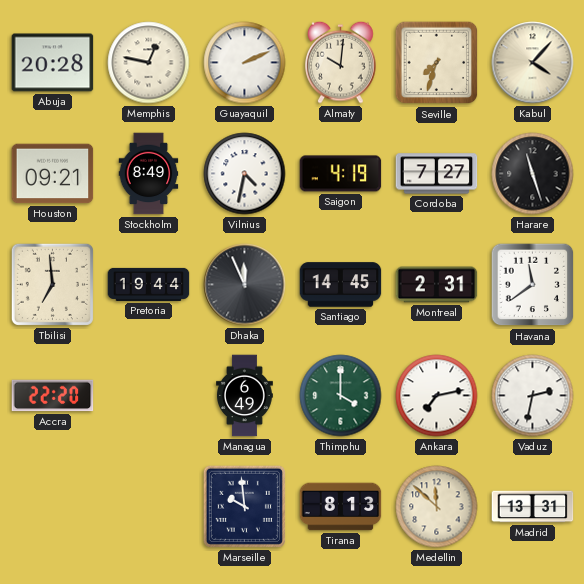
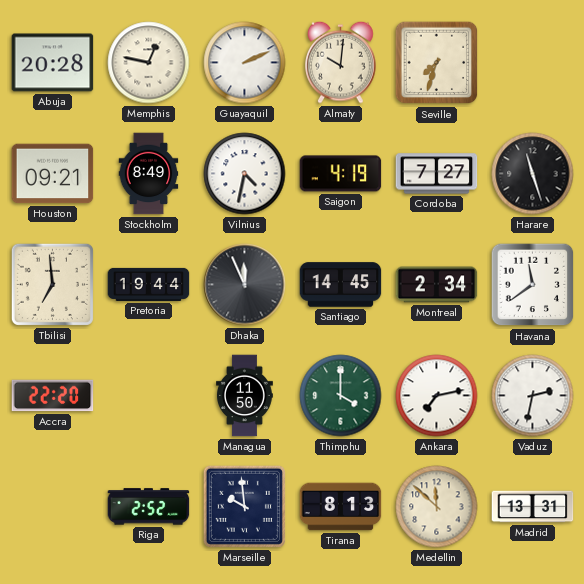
Kabul: 4:07 -> none
Montreal: 2:31 -> 2:34
Managua: 6:49 -> 11:50
Riga: none -> 2:52
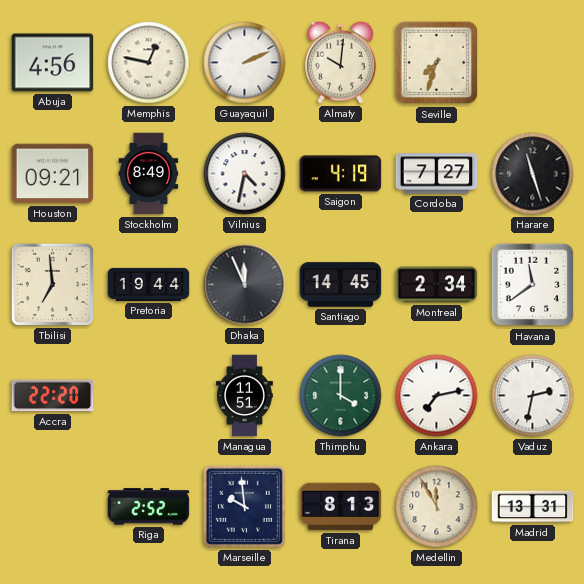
Abuja: 20:28 -> 4:56
Managua: 11:50 -> 11:51
Medellin: 11:52 -> 11:55
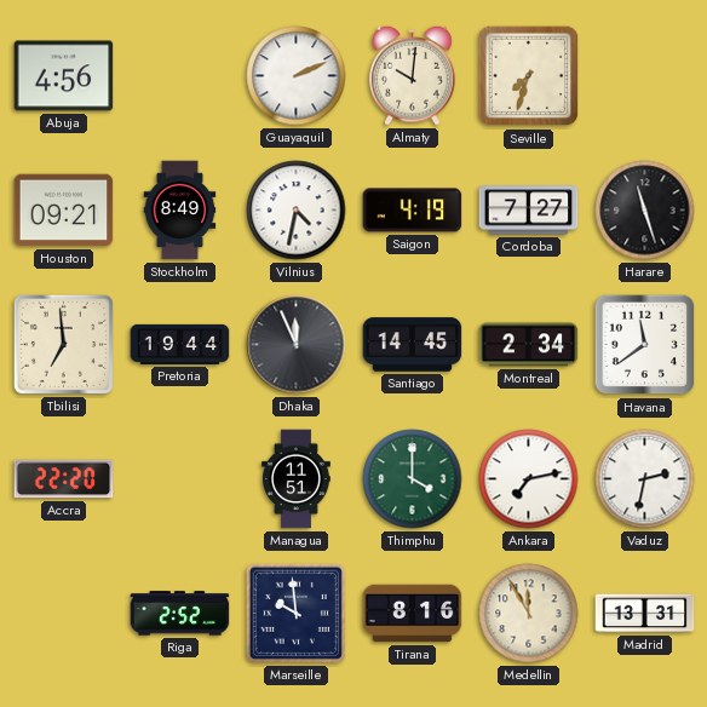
Memphis: 12:47 -> none
Tirana: 8:13 -> 8:16
